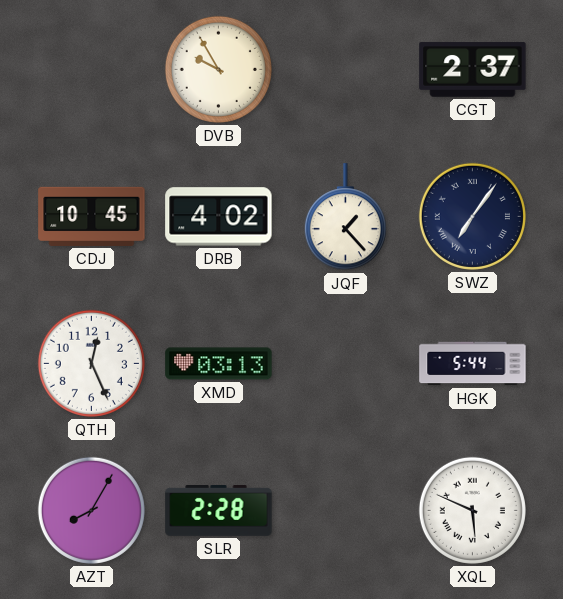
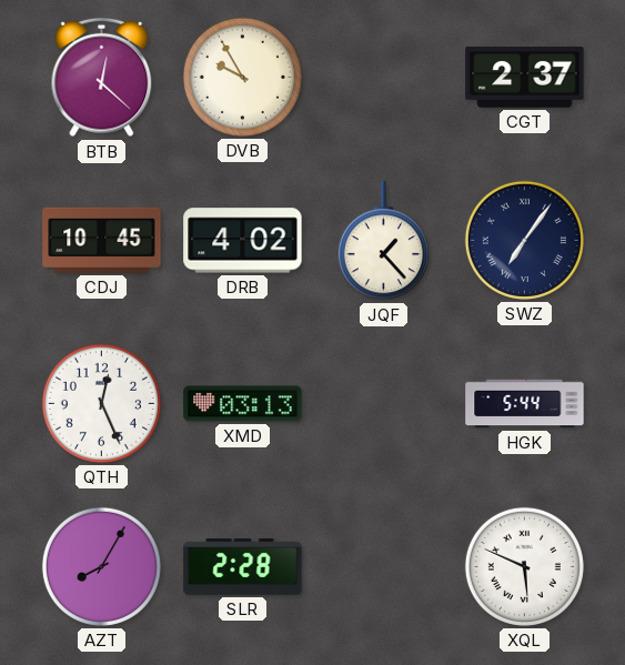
BTB: none -> 12:22
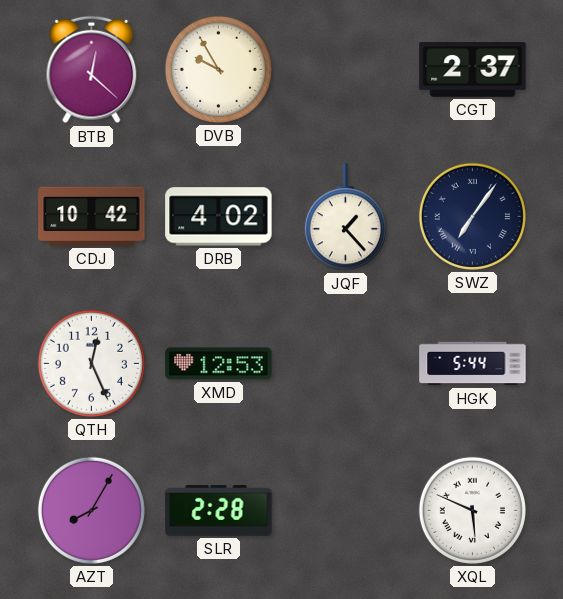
CDJ: 10:45 -> 10:42
XMD: 03:13 -> 12:53
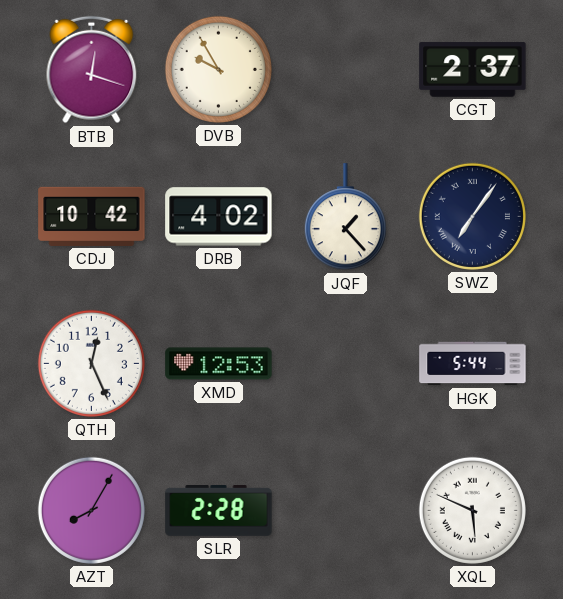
BTB: 12:22 -> 12:18
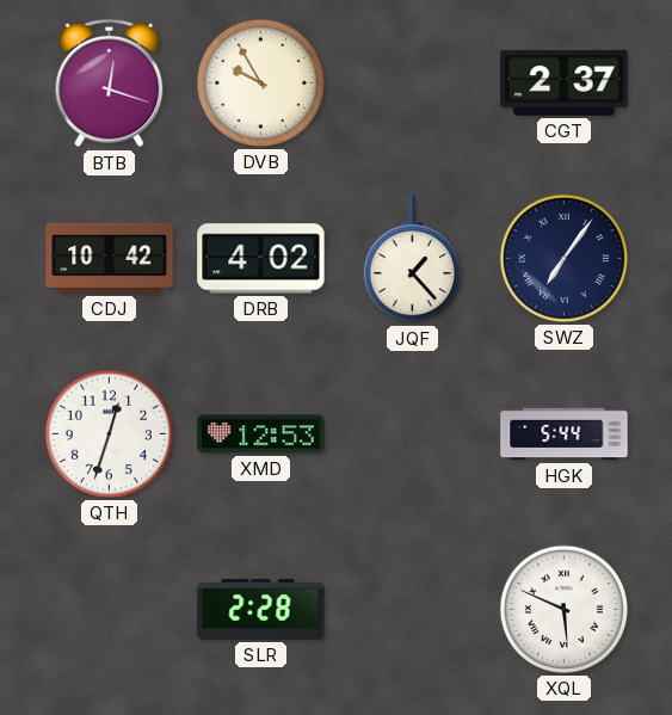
QTH: 12:26 -> 12:33
AZT: 8:05 -> none
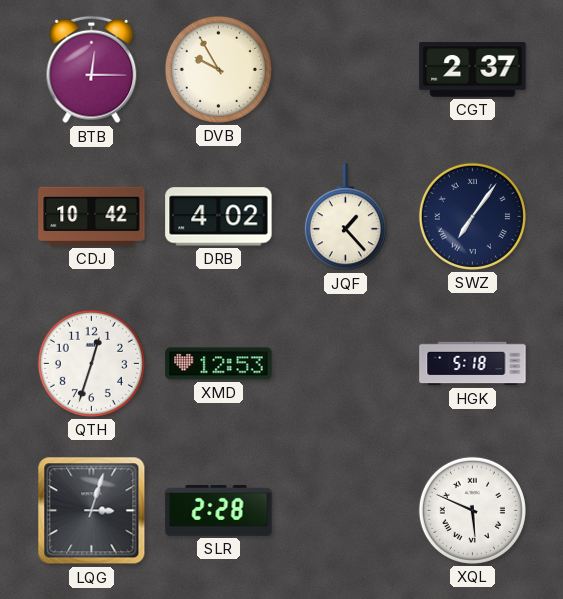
BTB: 12:18 -> 12:15
HGK: 5:44 -> 5:18
LQG: none -> 3:03
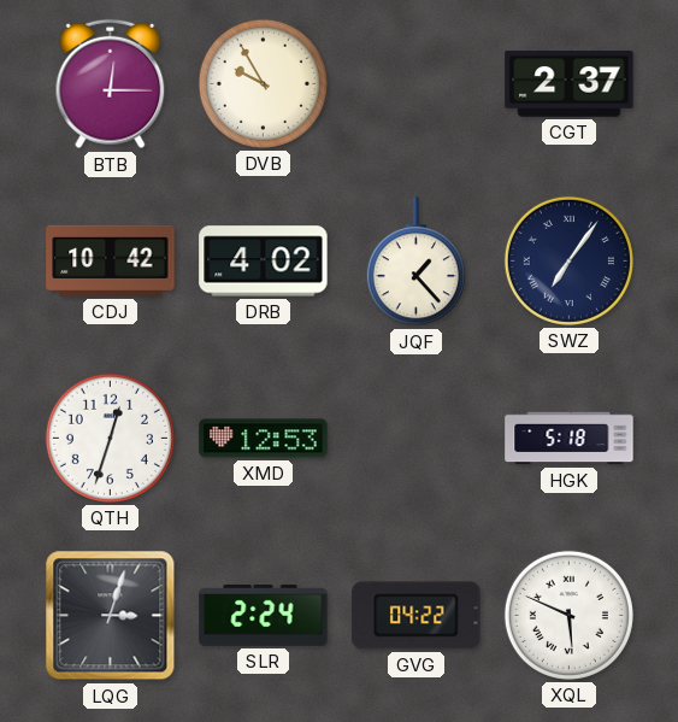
SLR: 2:28 -> 2:24
GVG: none -> 04:22
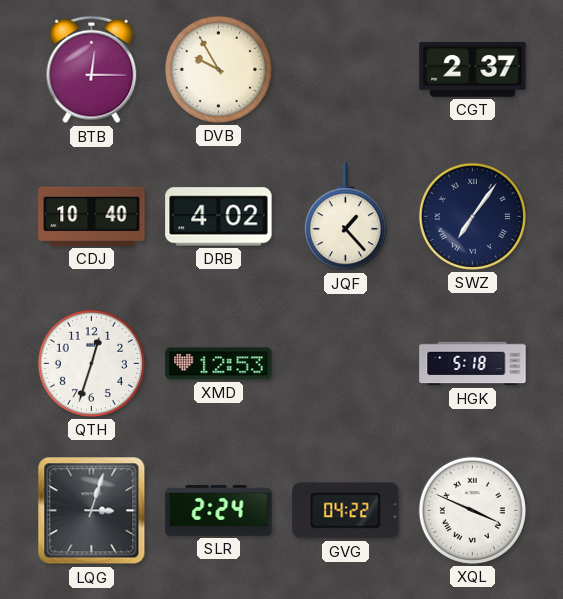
CDJ: 10:42 -> 10:40
XQL: 5:49 -> 3:49
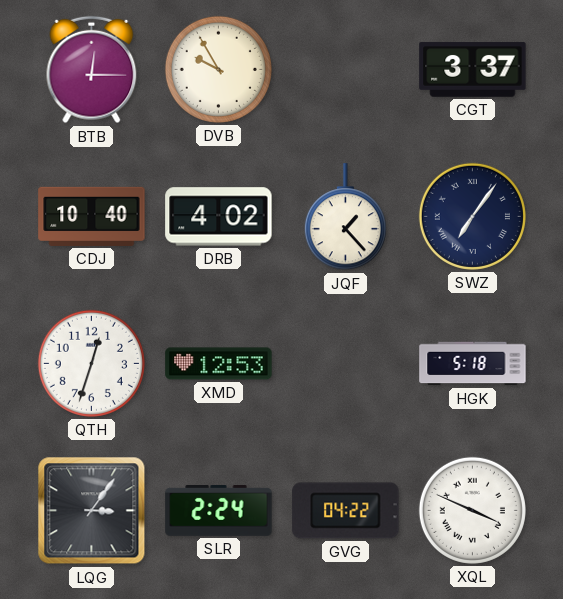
CGT: 2:37 -> 3:37
LQG: 3:03 -> 3:06
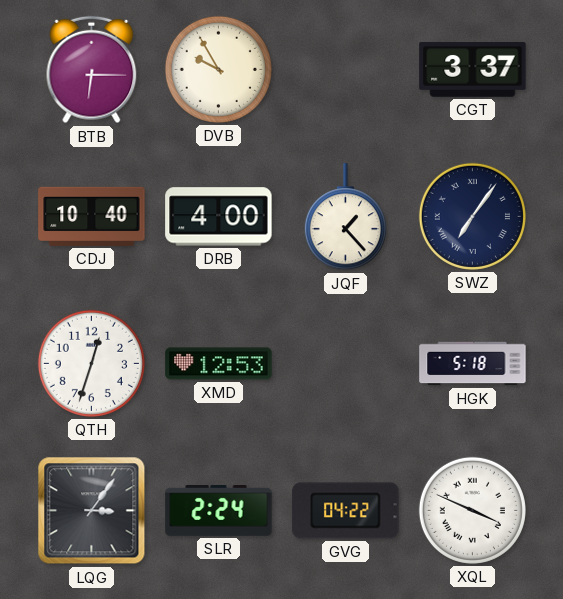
BTB: 12:15 -> 6:15
DRB: 4:02 -> 4:00
